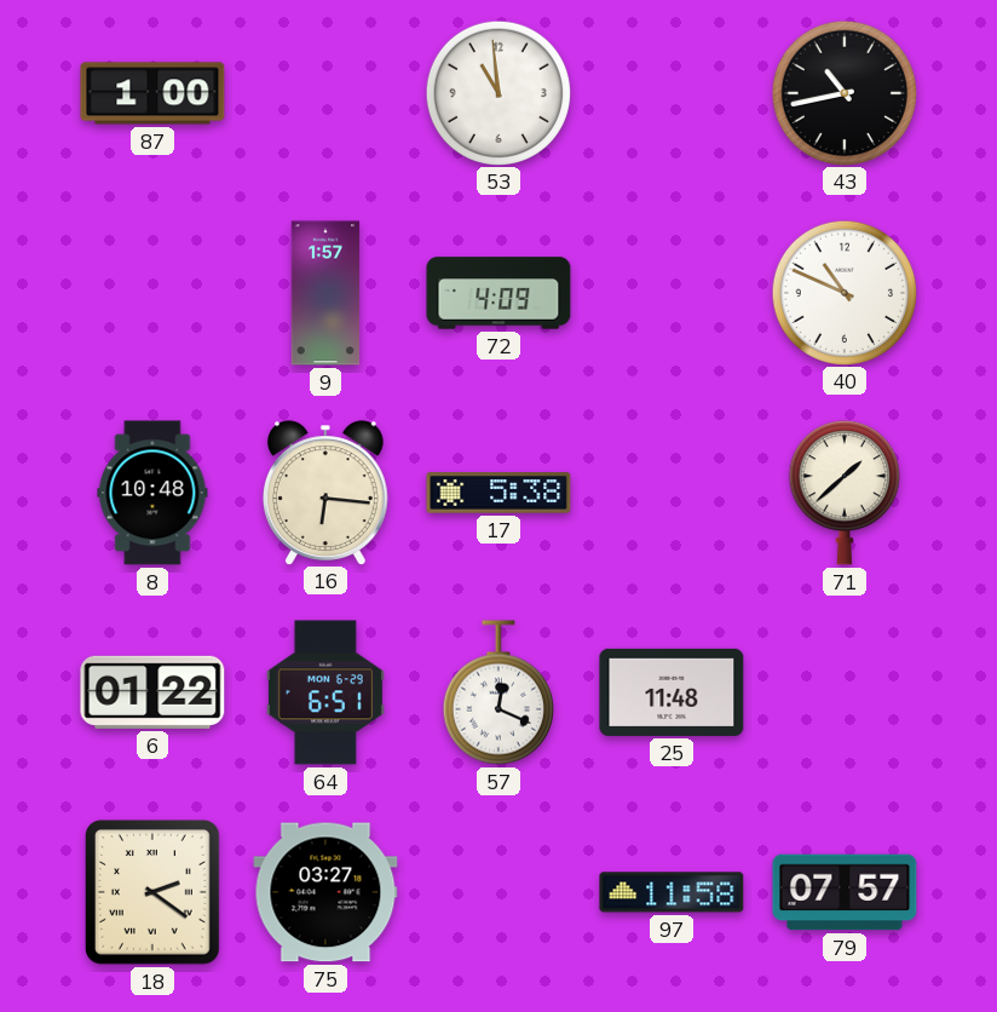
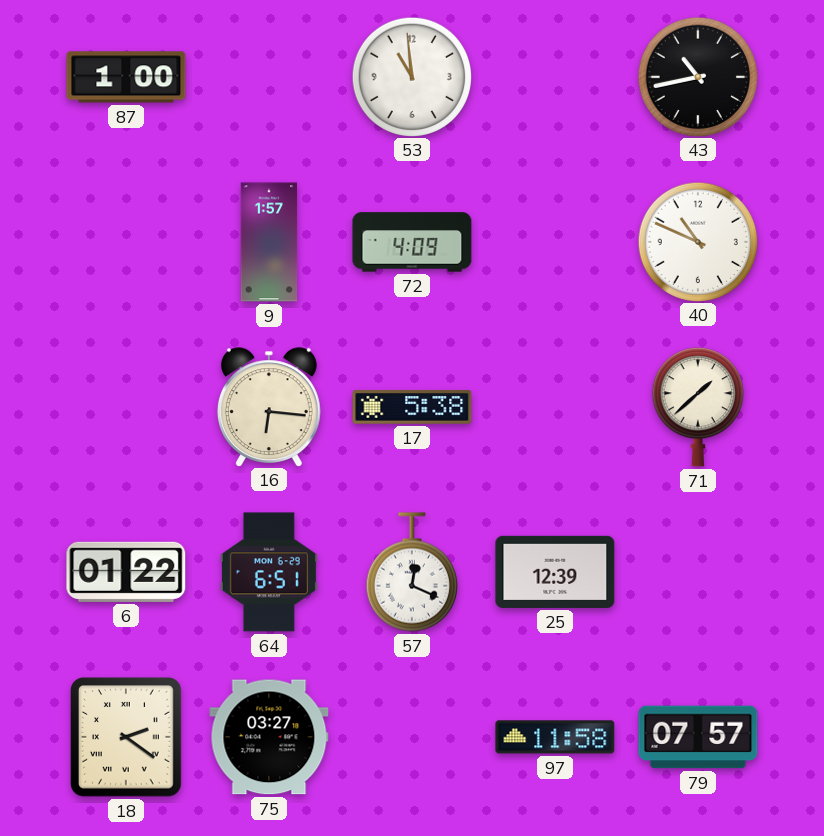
8: 10:48 -> none
25: 11:48 -> 12:39
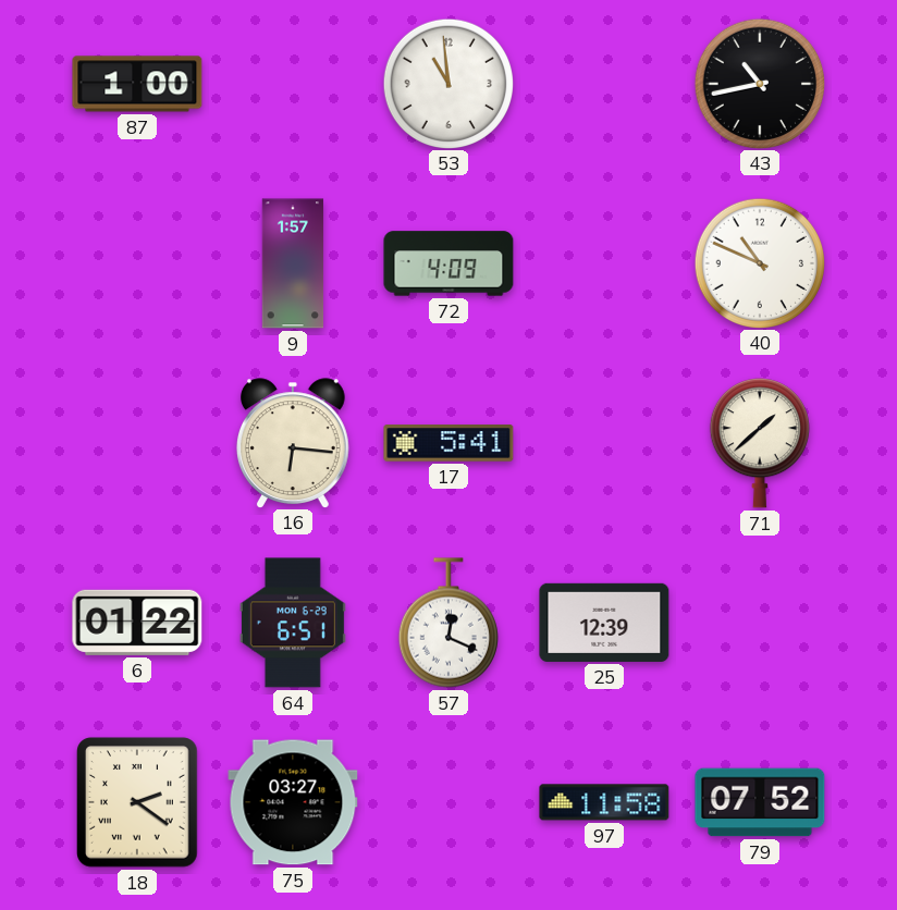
17: 5:38 -> 5:41
79: 07:57 -> 07:52
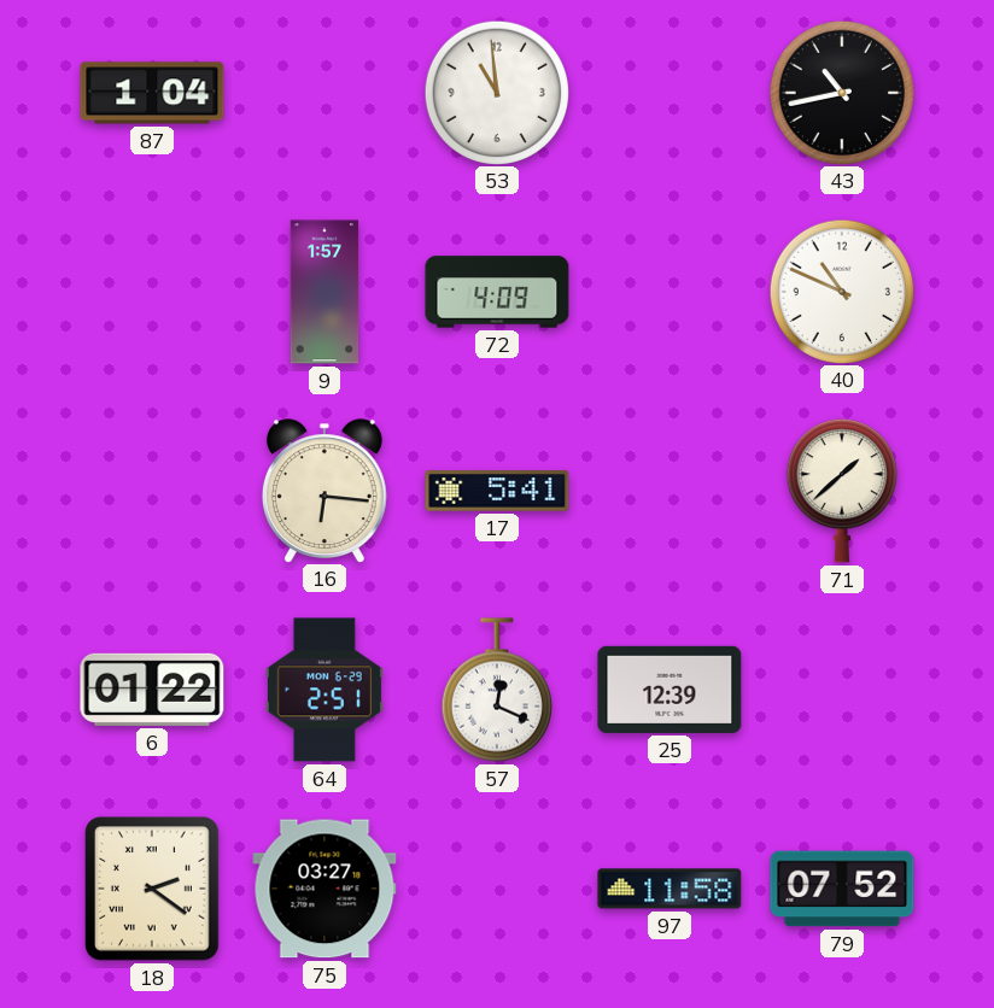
87: 1:00 -> 1:04
64: 6:51 -> 2:51
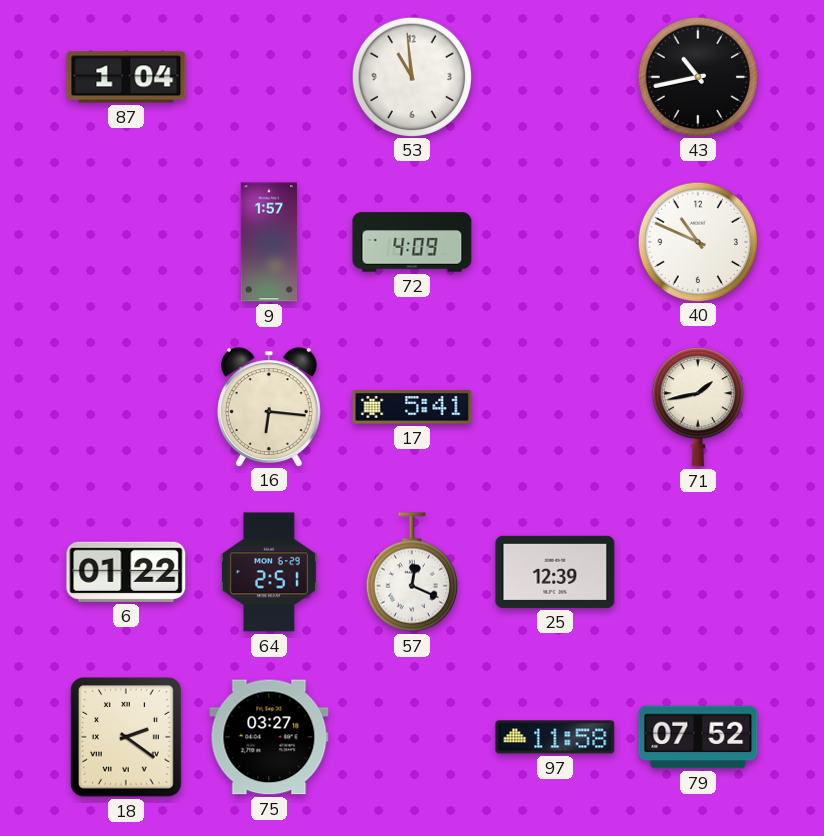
71: 1:38 -> 1:43
